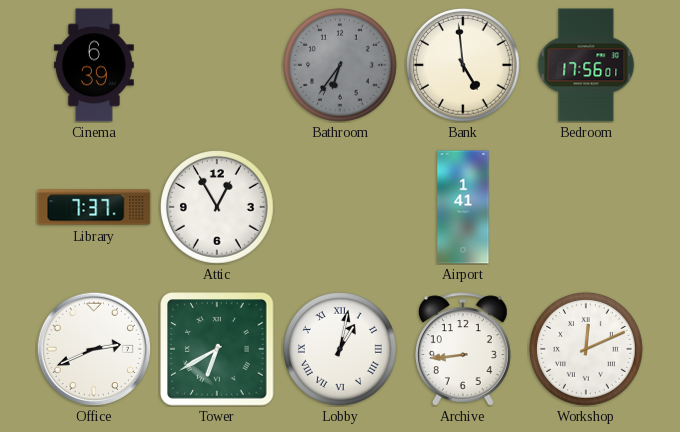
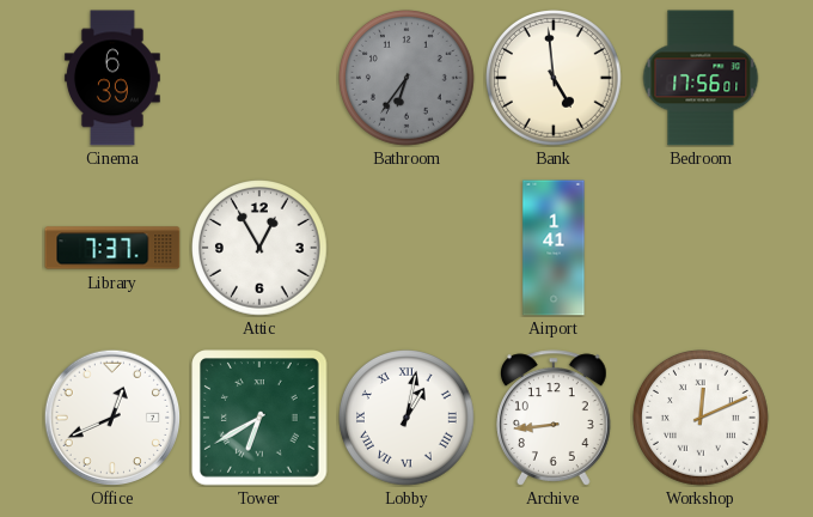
Office: 2:41 -> 12:41
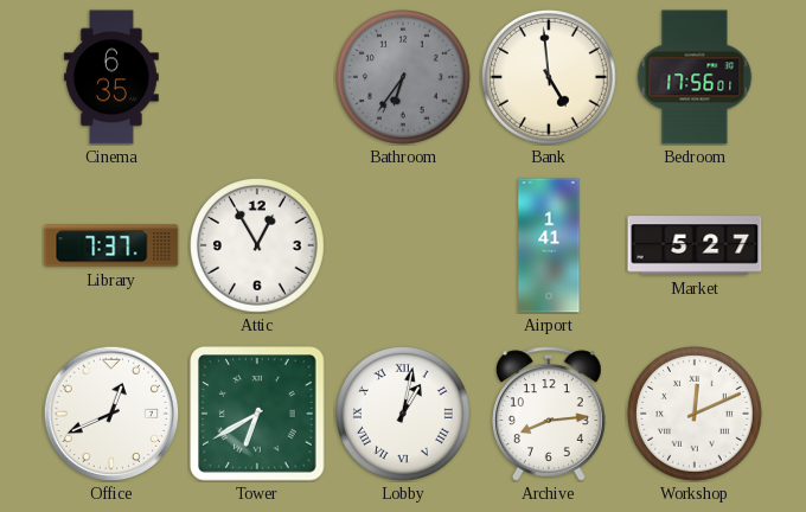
Cinema: 6:39 -> 6:35
Market: none -> 5:27
Archive: 8:44 -> 8:14
